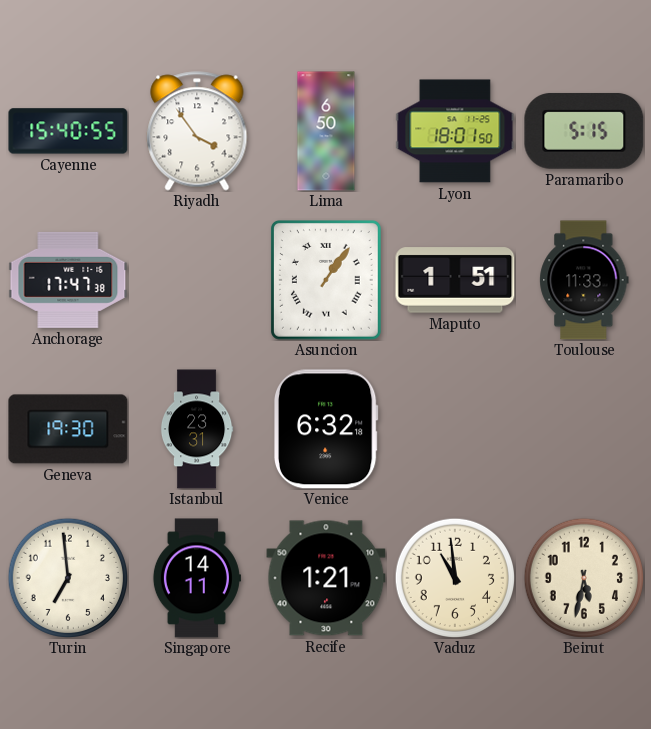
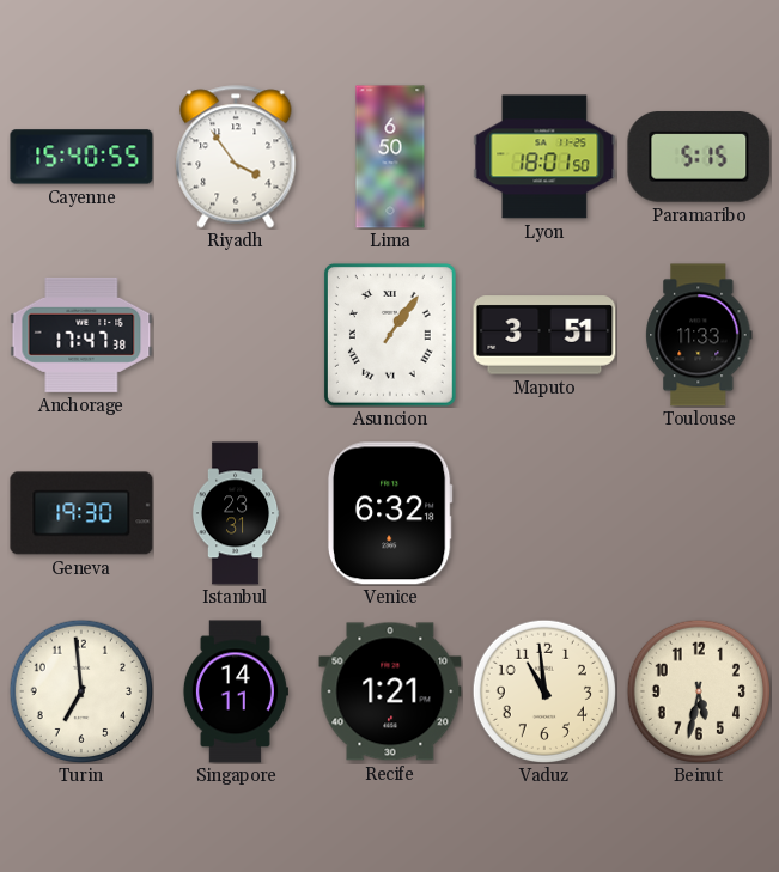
Maputo: 1:51 -> 3:51
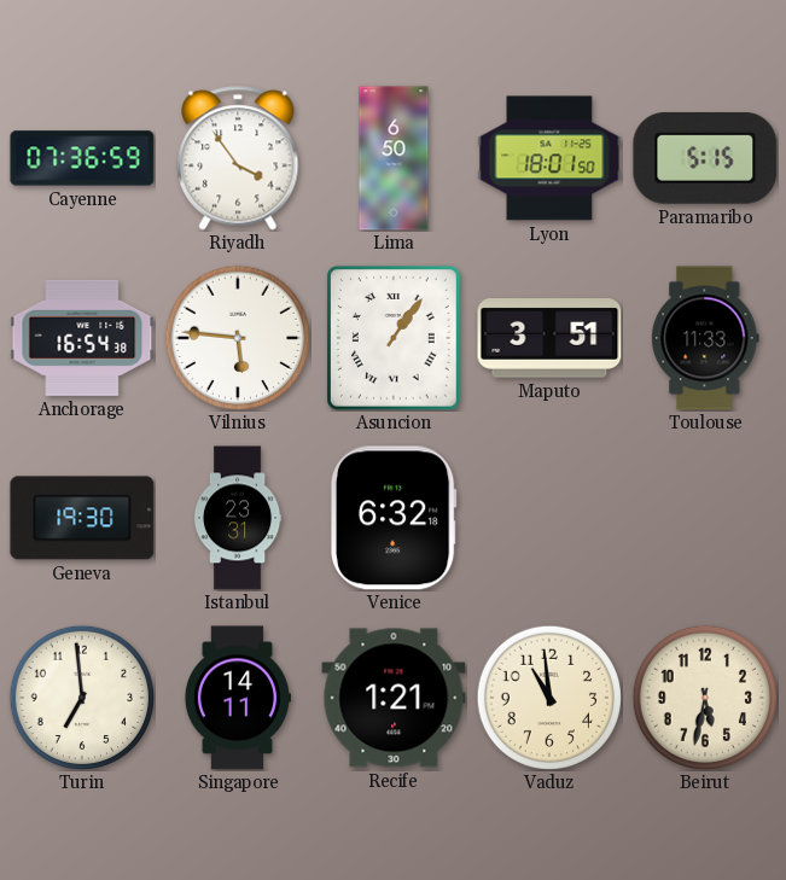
Cayenne: 15:40 -> 07:36
Anchorage: 17:47 -> 16:54
Vilnius: none -> 5:46
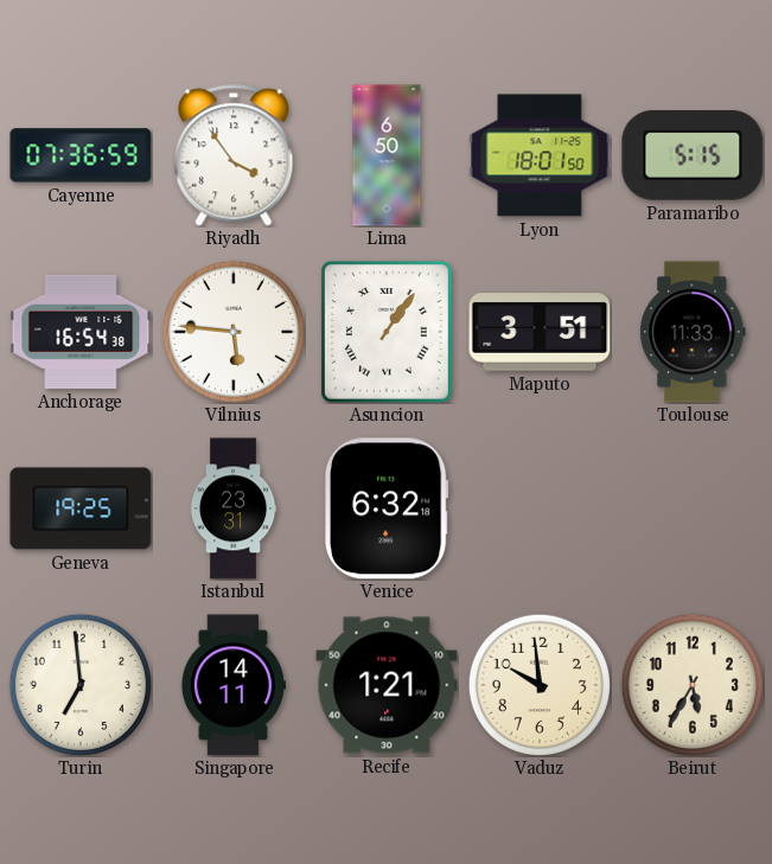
Geneva: 19:30 -> 19:25
Vaduz: 10:59 -> 9:59
Beirut: 5:32 -> 5:35
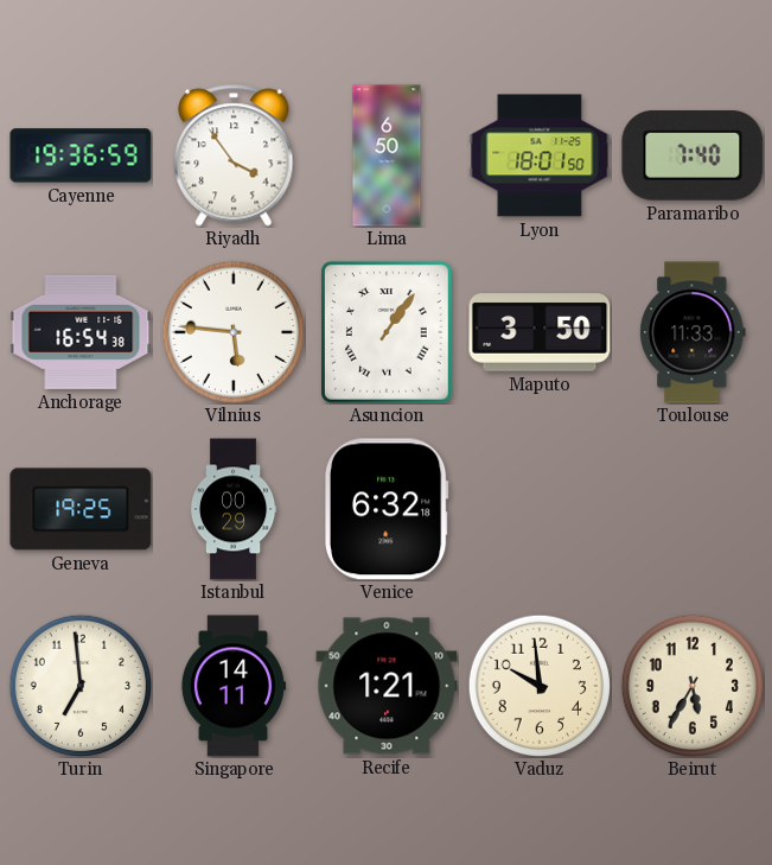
Cayenne: 07:36 -> 19:36
Paramaribo: 5:15 -> 7:40
Maputo: 3:51 -> 3:50
Istanbul: 23:31 -> 00:29
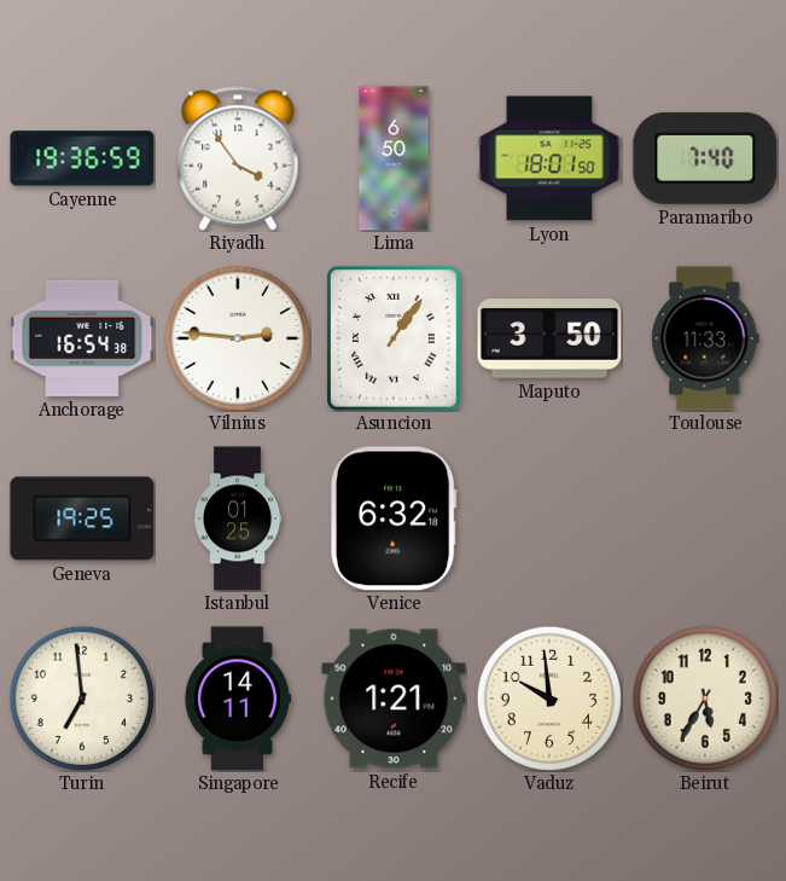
Vilnius: 5:46 -> 2:46
Istanbul: 00:29 -> 01:25
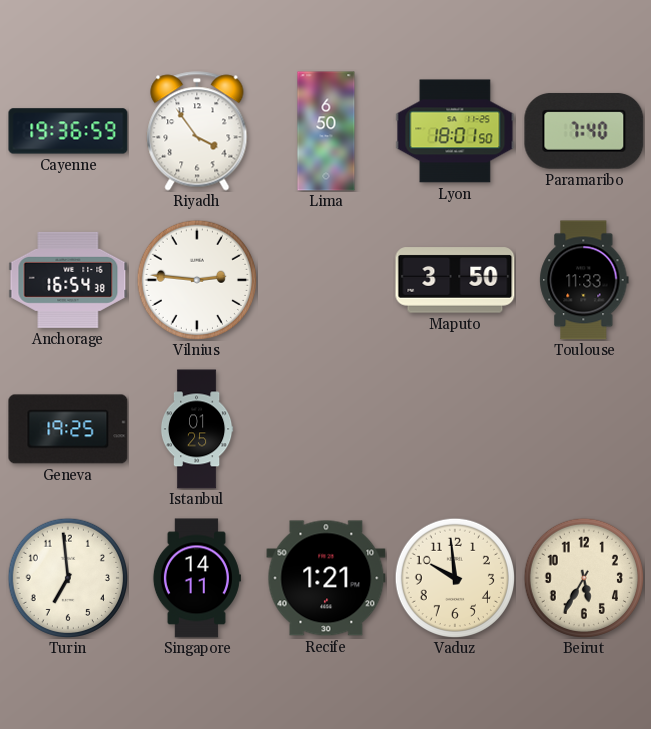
Asuncion: 1:06 -> none
Venice: 6:32 -> none
